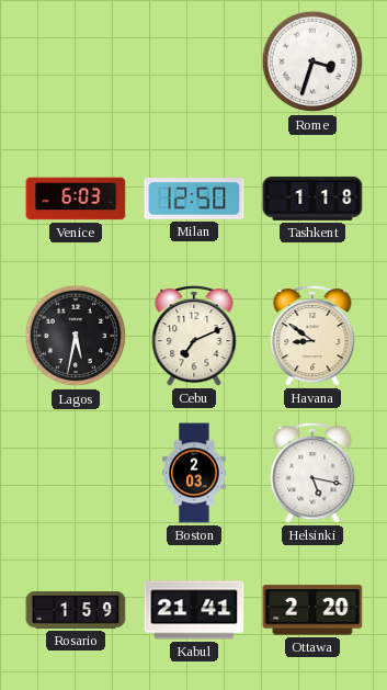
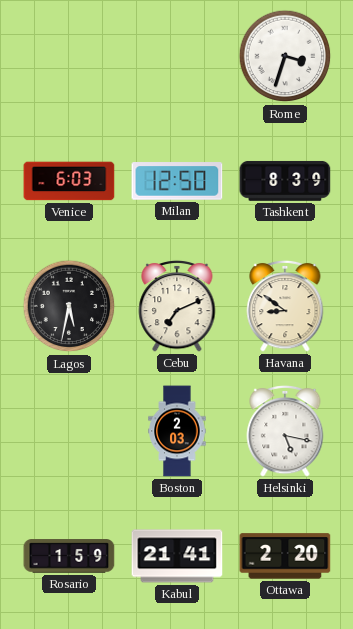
Tashkent: 1:18 -> 8:39
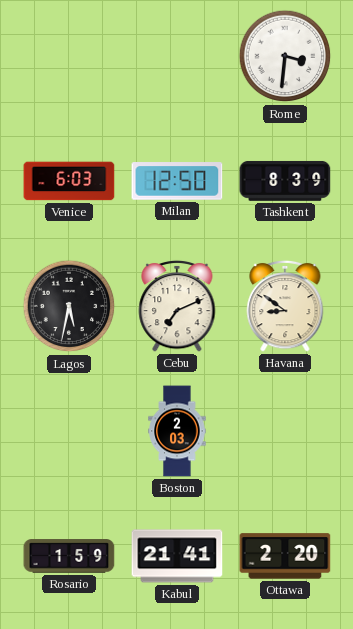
Rome: 3:33 -> 3:31
Helsinki: 5:17 -> none
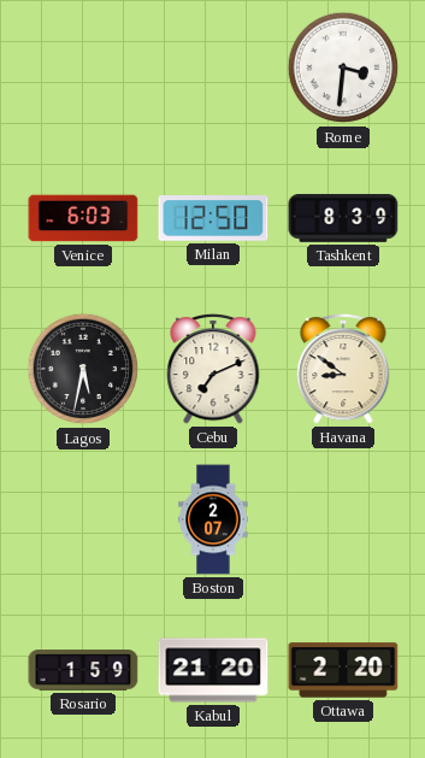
Boston: 2:03 -> 2:07
Kabul: 21:41 -> 21:20
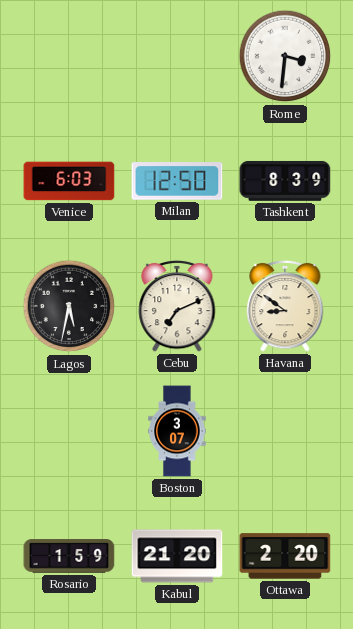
Boston: 2:07 -> 3:07
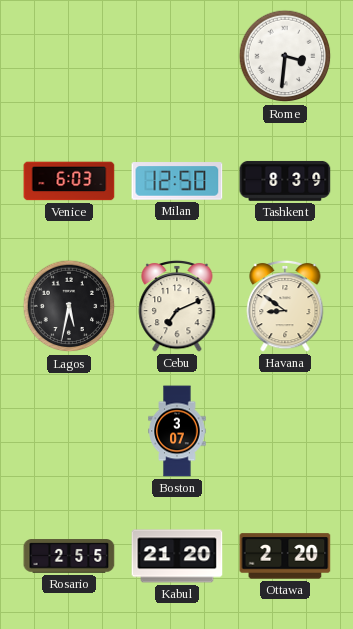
Rosario: 1:59 -> 2:55
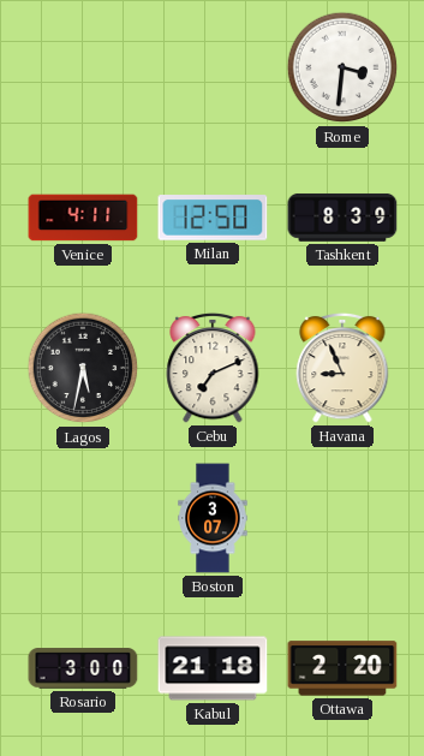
Venice: 6:03 -> 4:11
Havana: 8:51 -> 8:56
Rosario: 2:55 -> 3:00
Kabul: 21:20 -> 21:18
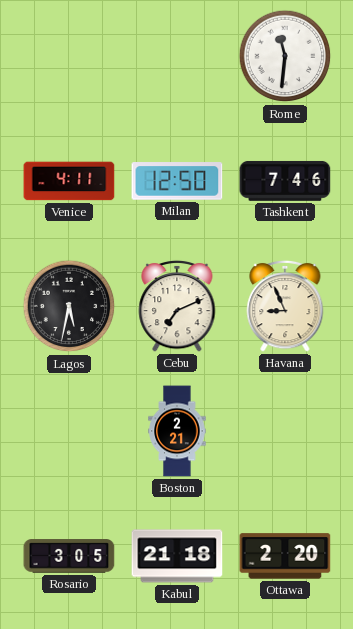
Rome: 3:31 -> 11:31
Tashkent: 8:39 -> 7:46
Boston: 3:07 -> 2:21
Rosario: 3:00 -> 3:05
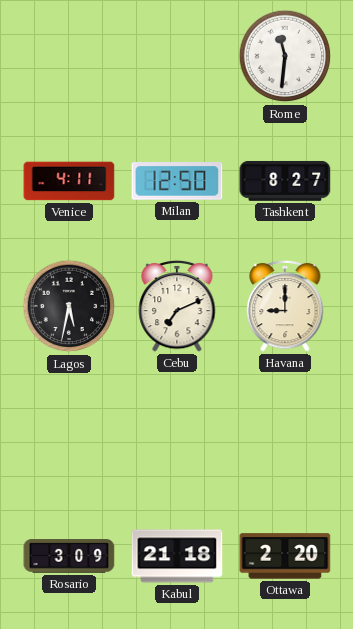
Tashkent: 7:46 -> 8:27
Havana: 8:56 -> 9:00
Boston: 2:21 -> none
Rosario: 3:05 -> 3:09
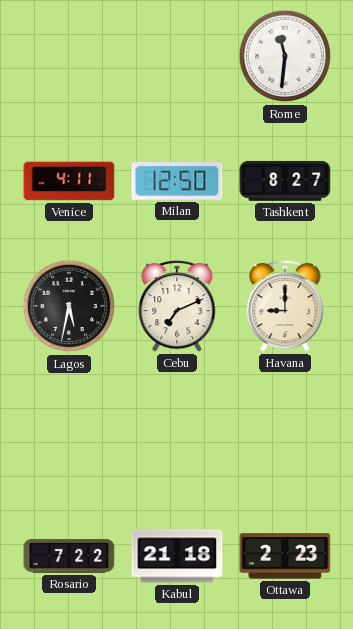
Rosario: 3:09 -> 7:22
Ottawa: 2:20 -> 2:23
